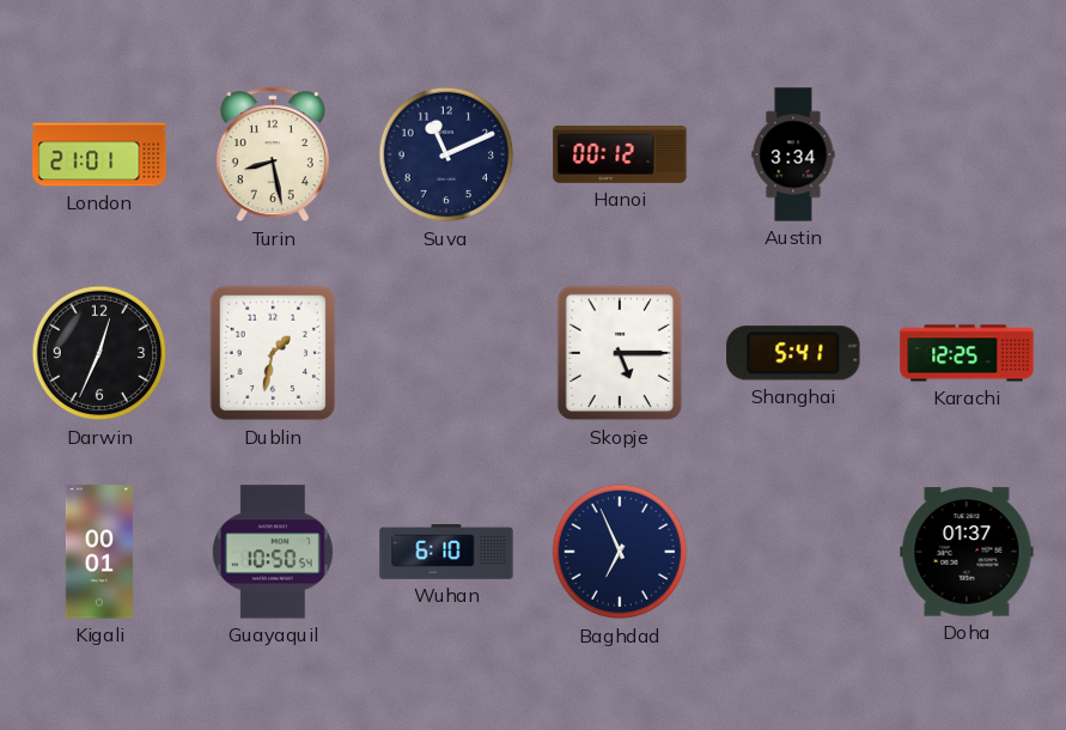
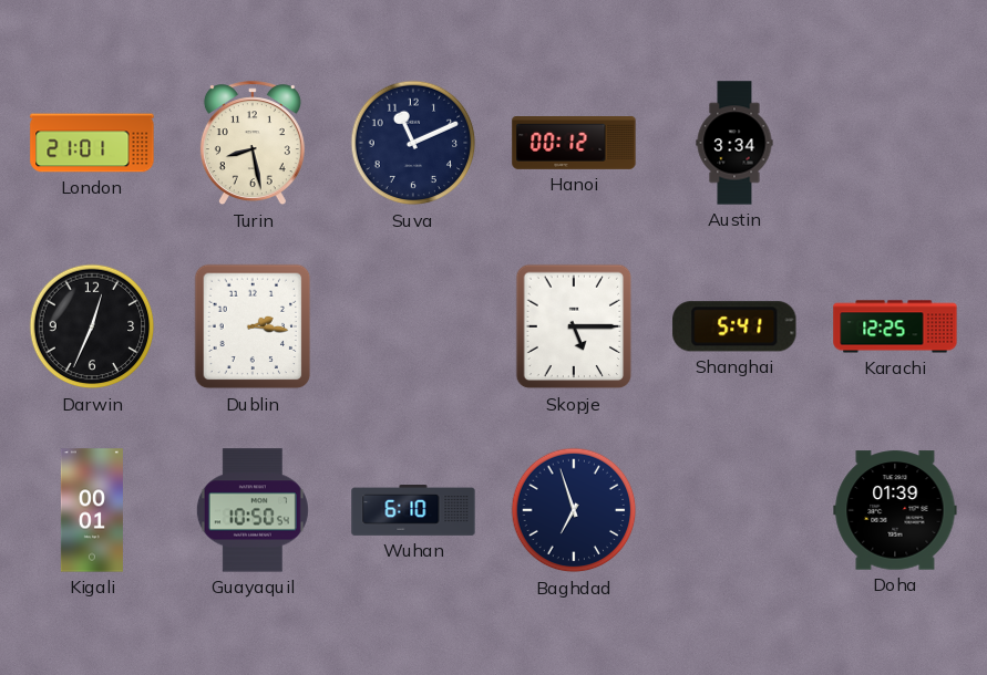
Dublin: 1:32 -> 2:16
Baghdad: 6:56 -> 6:57
Doha: 01:37 -> 01:39
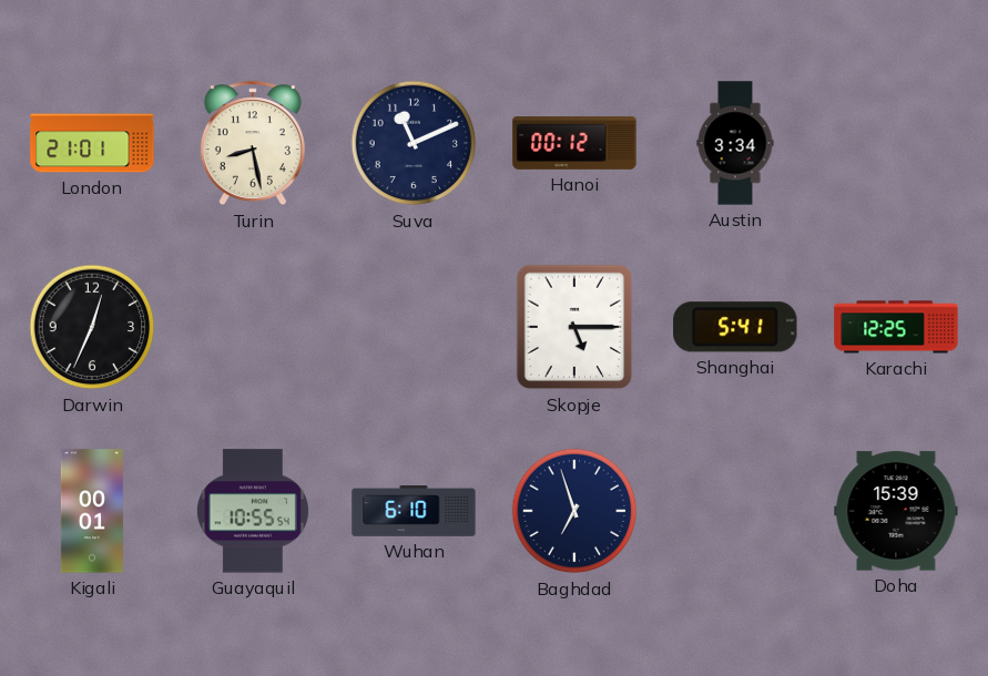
Dublin: 2:16 -> none
Guayaquil: 10:50 -> 10:55
Doha: 01:39 -> 15:39
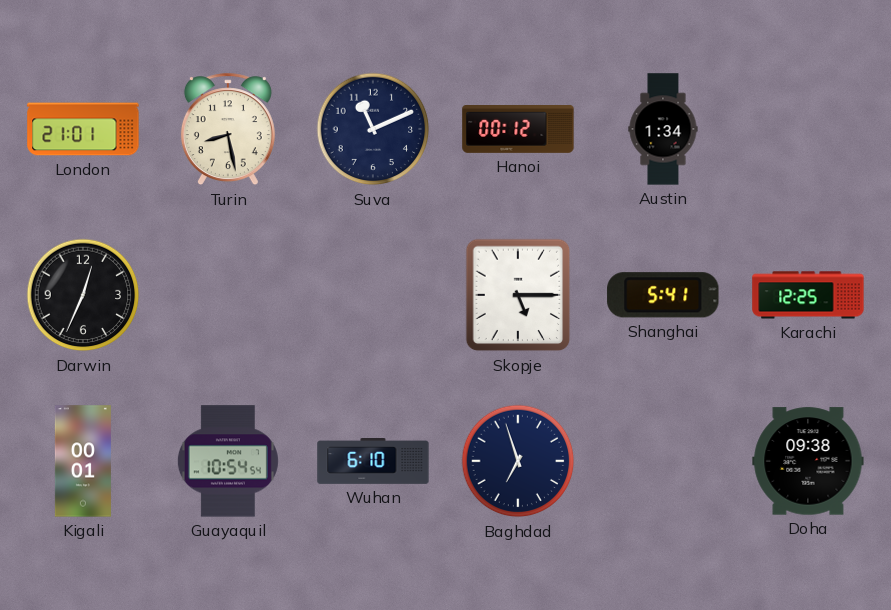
Austin: 3:34 -> 1:34
Guayaquil: 10:55 -> 10:54
Doha: 15:39 -> 09:38
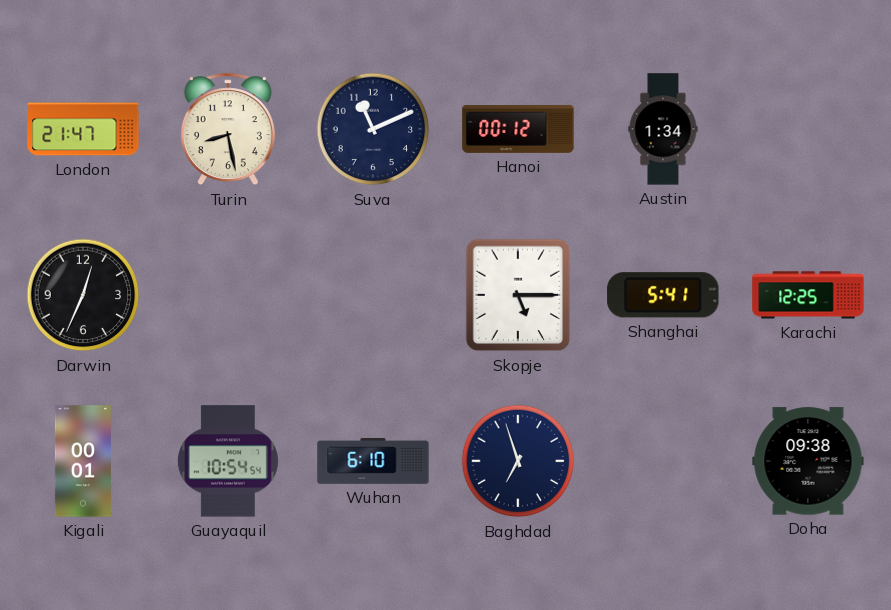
London: 21:01 -> 21:47
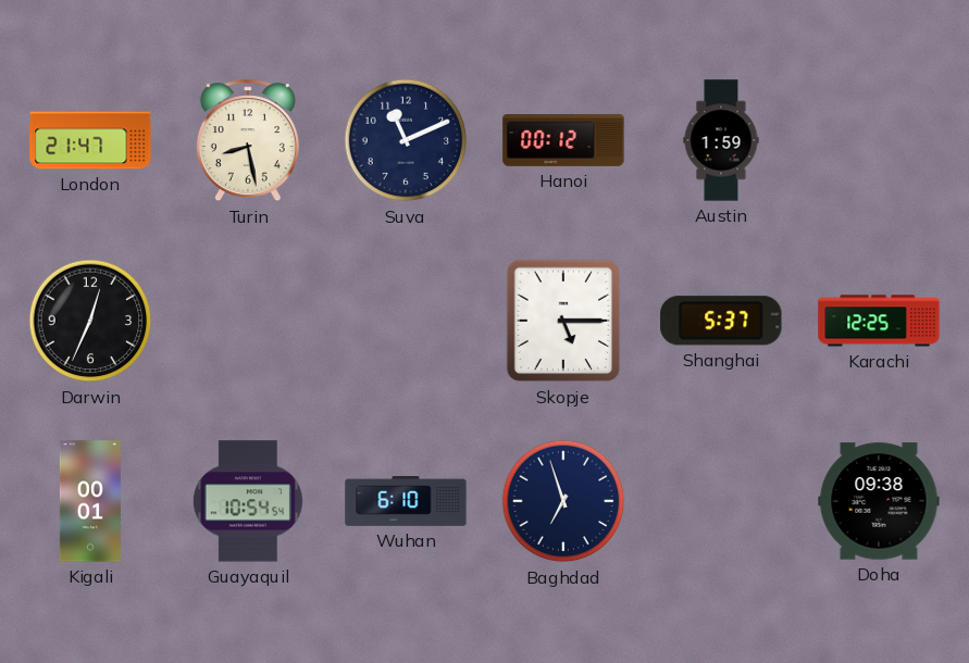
Austin: 1:34 -> 1:59
Shanghai: 5:41 -> 5:37
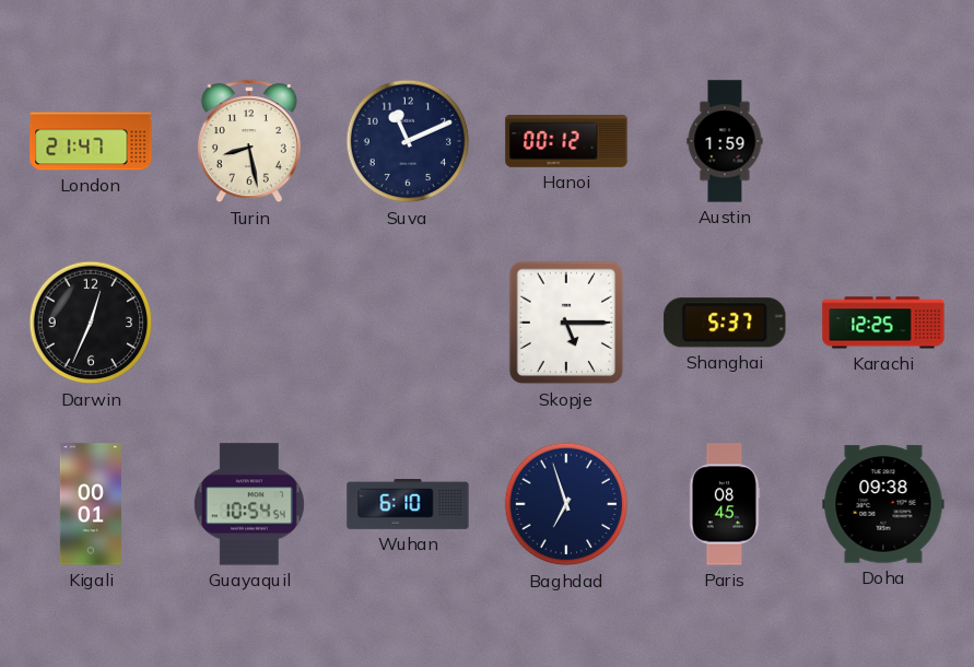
Paris: none -> 08:45
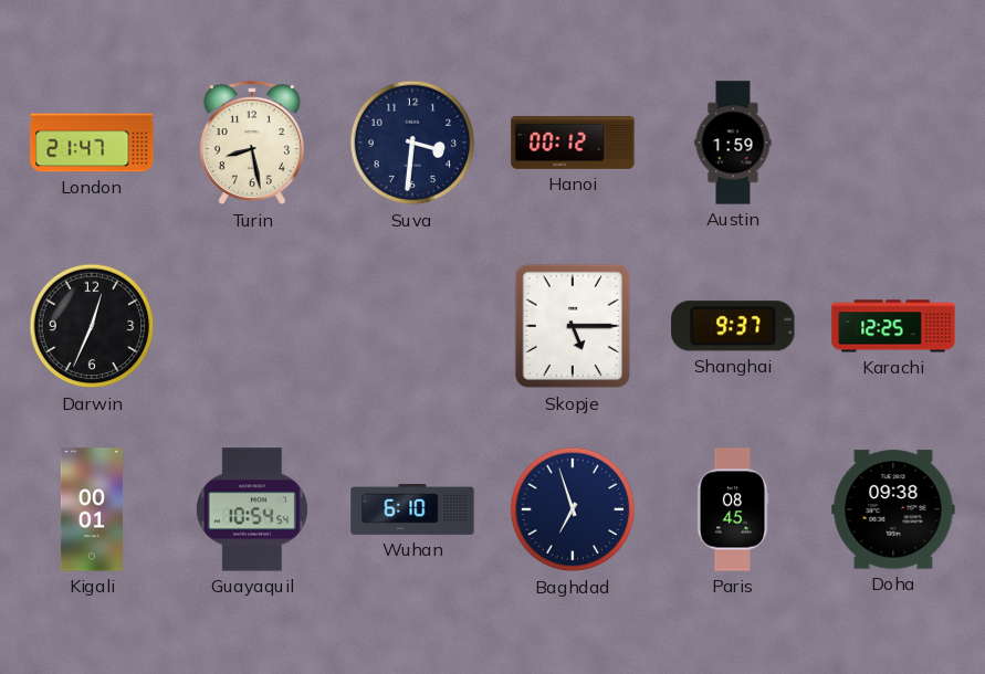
Suva: 11:11 -> 3:31
Shanghai: 5:37 -> 9:37
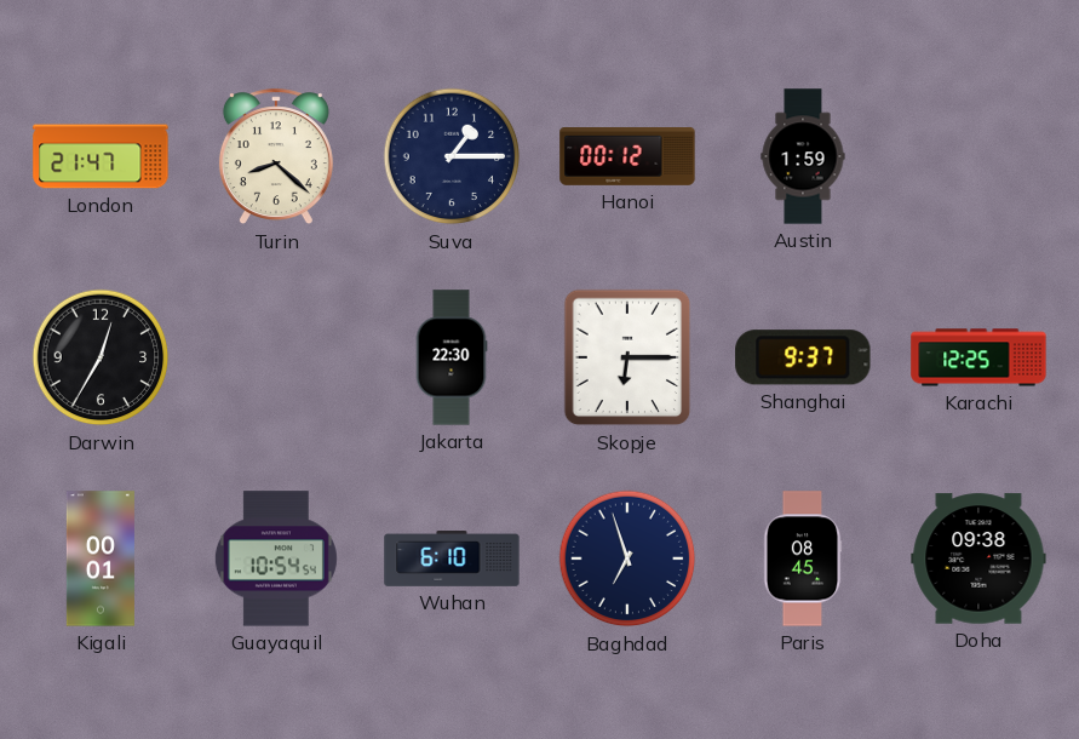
Turin: 8:28 -> 8:22
Suva: 3:31 -> 1:15
Darwin: 12:34 -> 12:35
Jakarta: none -> 22:30
Skopje: 5:15 -> 6:15
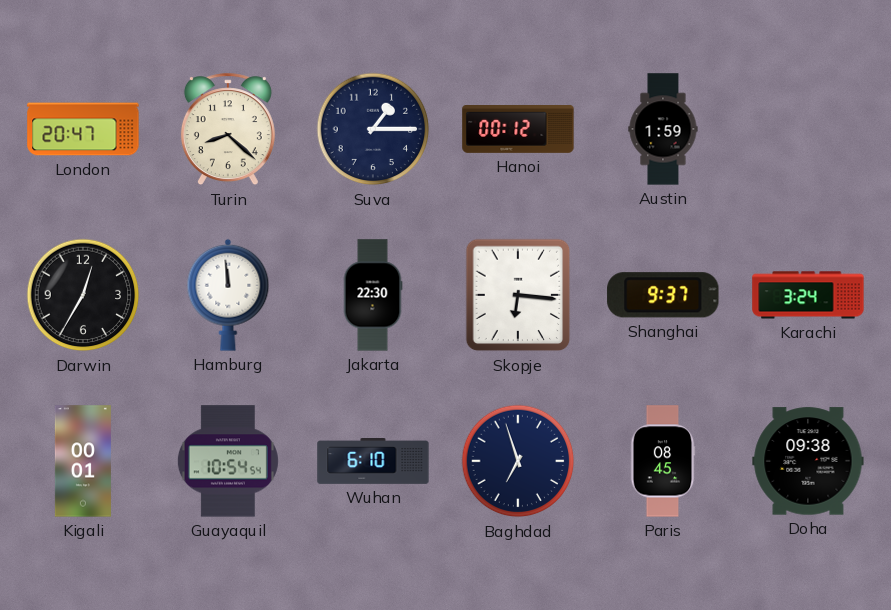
London: 21:47 -> 20:47
Hamburg: none -> 11:59
Skopje: 6:15 -> 6:16
Karachi: 12:25 -> 3:24
